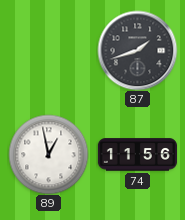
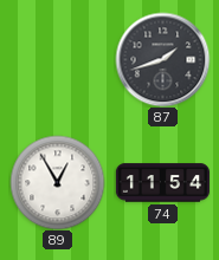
89: 12:58 -> 12:55
74: 11:56 -> 11:54
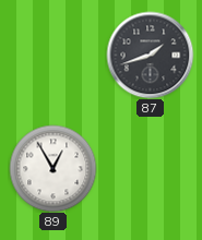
74: 11:54 -> none
